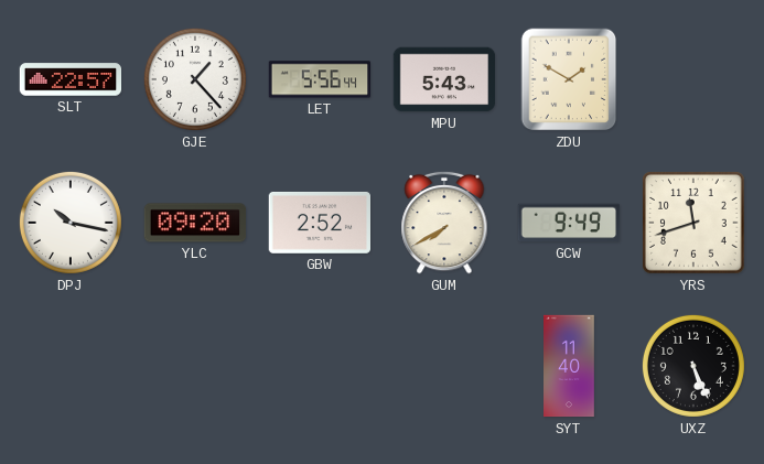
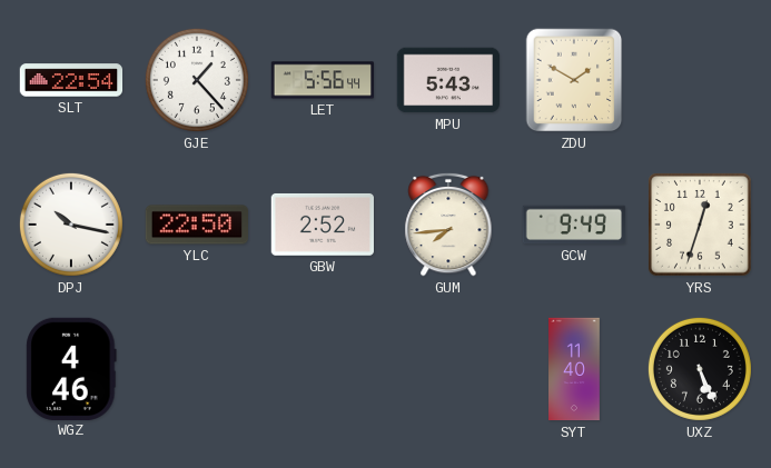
SLT: 22:57 -> 22:54
YLC: 09:20 -> 22:50
GUM: 7:40 -> 7:44
YRS: 11:42 -> 12:33
WGZ: none -> 4:46
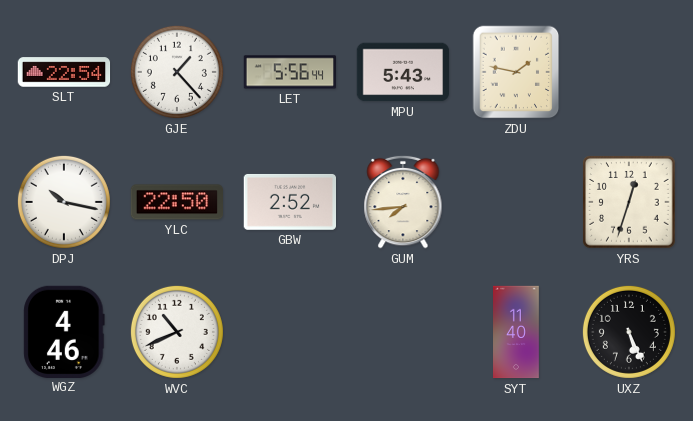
ZDU: 1:50 -> 1:47
GCW: 9:49 -> none
WVC: none -> 10:41
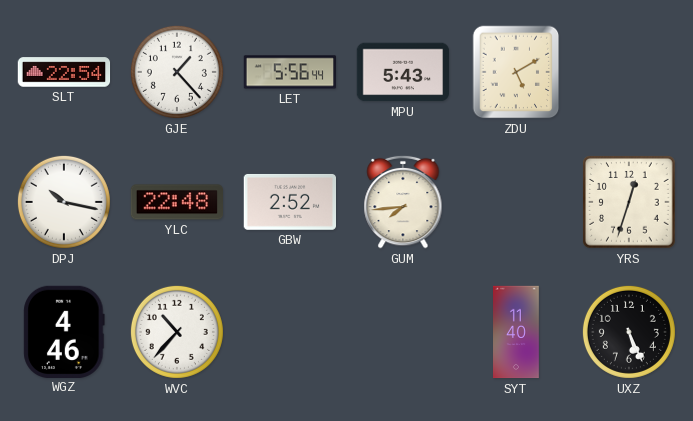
ZDU: 1:47 -> 5:10
YLC: 22:50 -> 22:48
WVC: 10:41 -> 10:37
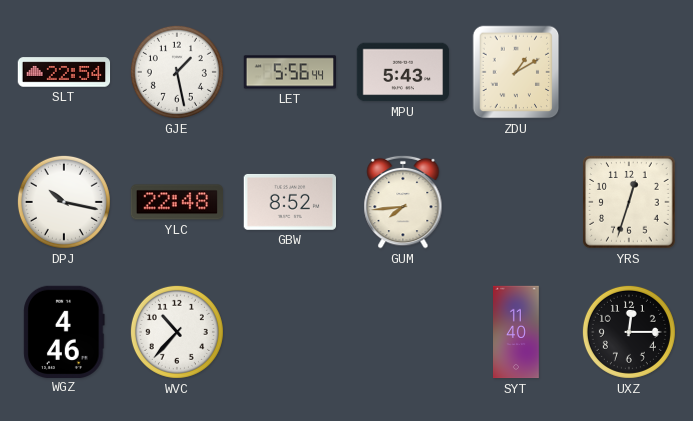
GJE: 1:23 -> 1:28
ZDU: 5:10 -> 1:10
GBW: 2:52 -> 8:52
UXZ: 5:26 -> 12:15
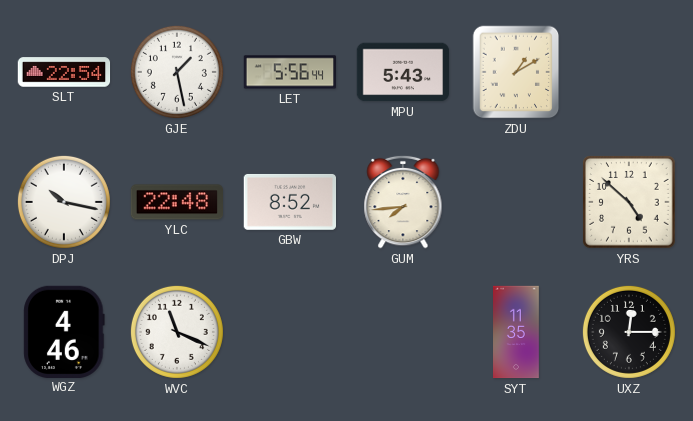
YRS: 12:33 -> 4:52
WVC: 10:37 -> 11:19
SYT: 11:40 -> 11:35
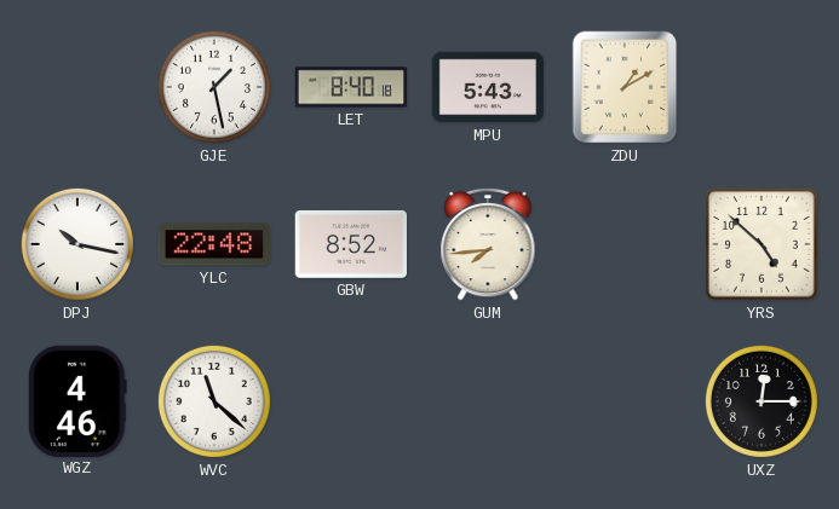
SLT: 22:54 -> none
LET: 5:56 -> 8:40
WVC: 11:19 -> 11:22
SYT: 11:35 -> none
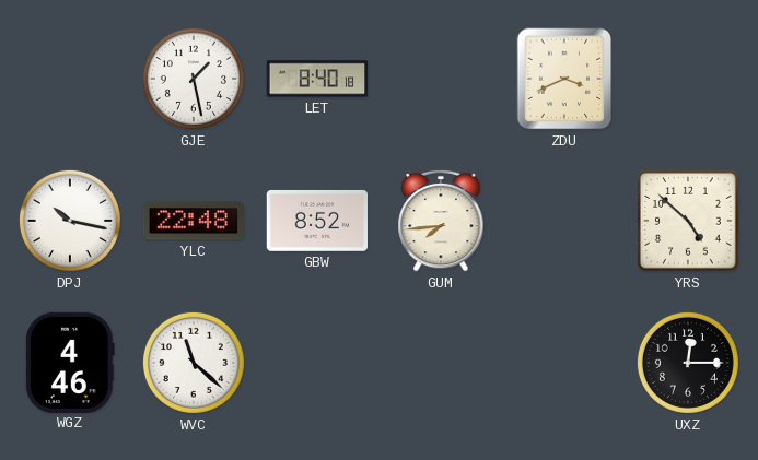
MPU: 5:43 -> none
ZDU: 1:10 -> 3:41
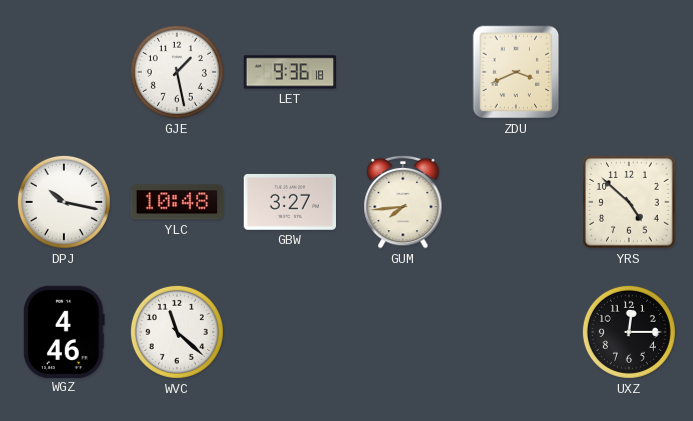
LET: 8:40 -> 9:36
YLC: 22:48 -> 10:48
GBW: 8:52 -> 3:27
